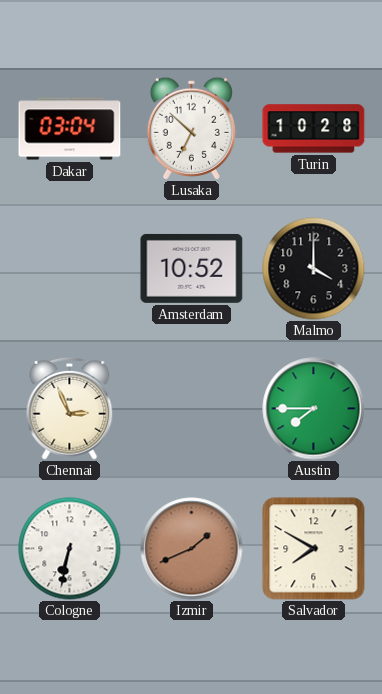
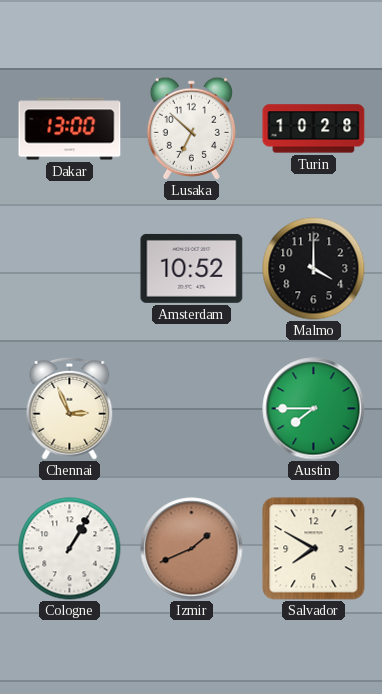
Dakar: 03:04 -> 13:00
Cologne: 6:32 -> 1:05
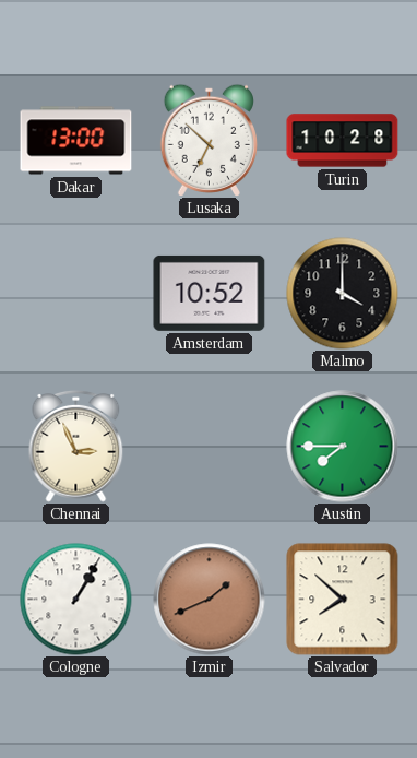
Salvador: 7:50 -> 7:52
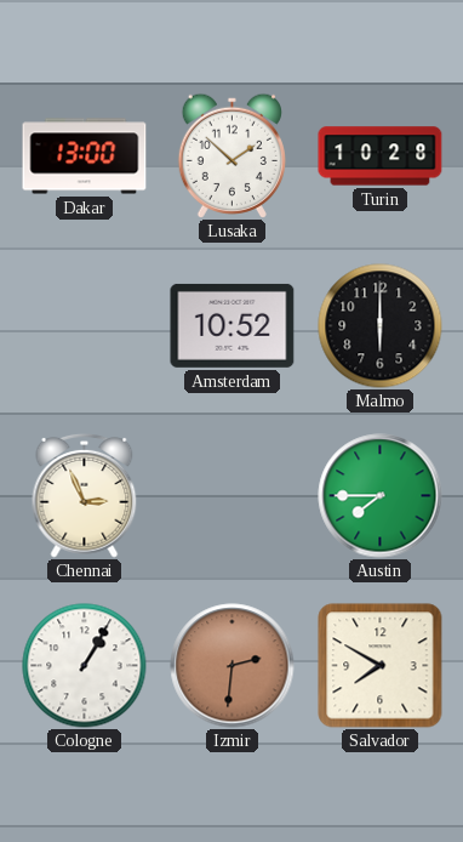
Lusaka: 6:52 -> 1:52
Malmo: 4:00 -> 6:00
Izmir: 1:41 -> 2:31
Salvador: 7:52 -> 7:50
